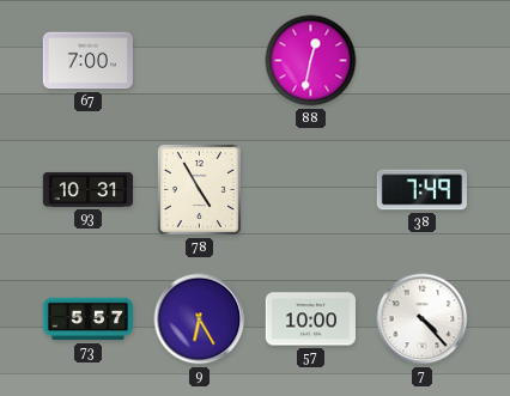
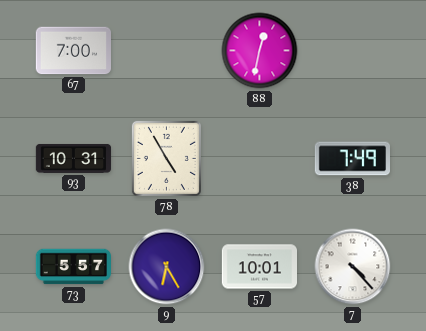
57: 10:00 -> 10:01
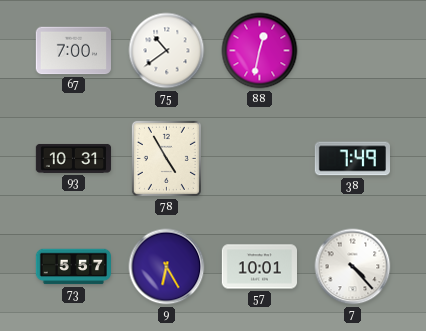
75: none -> 10:39
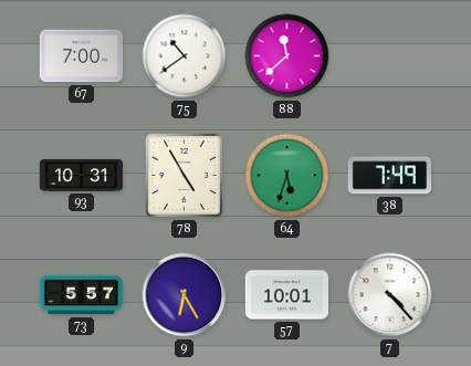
88: 12:32 -> 11:38
64: none -> 5:33
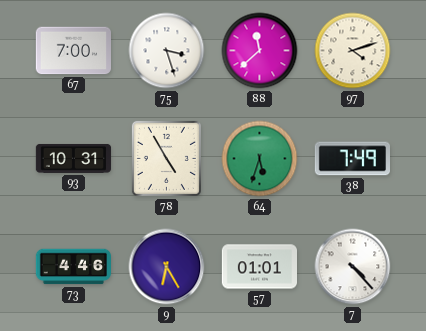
75: 10:39 -> 3:27
97: none -> 4:12
73: 5:57 -> 4:46
57: 10:01 -> 01:01
